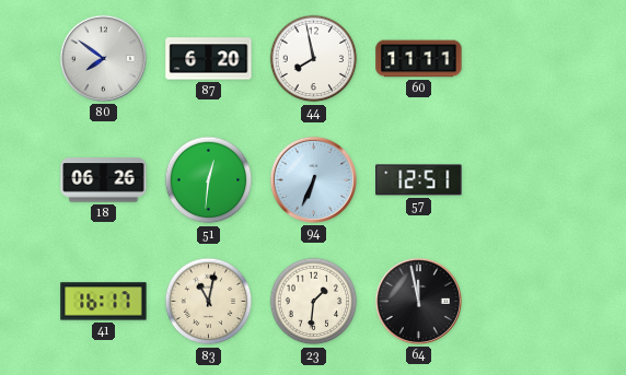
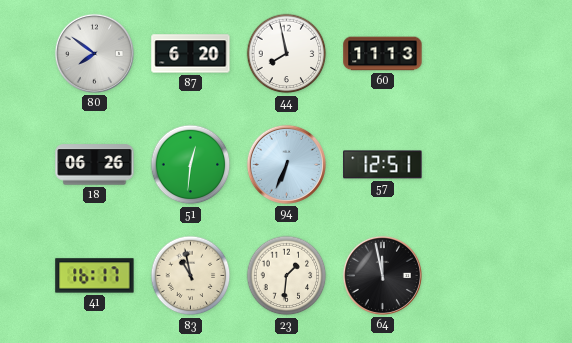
60: 11:11 -> 11:13
83: 11:02 -> 10:58
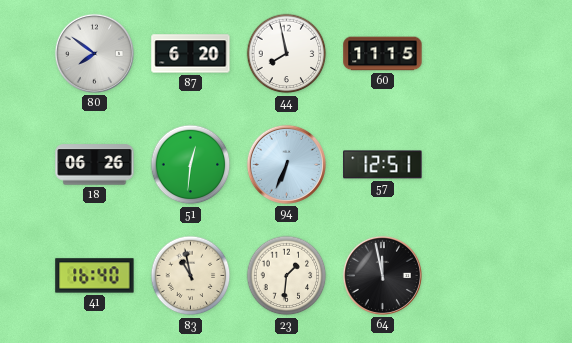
60: 11:13 -> 11:15
41: 16:17 -> 16:40
